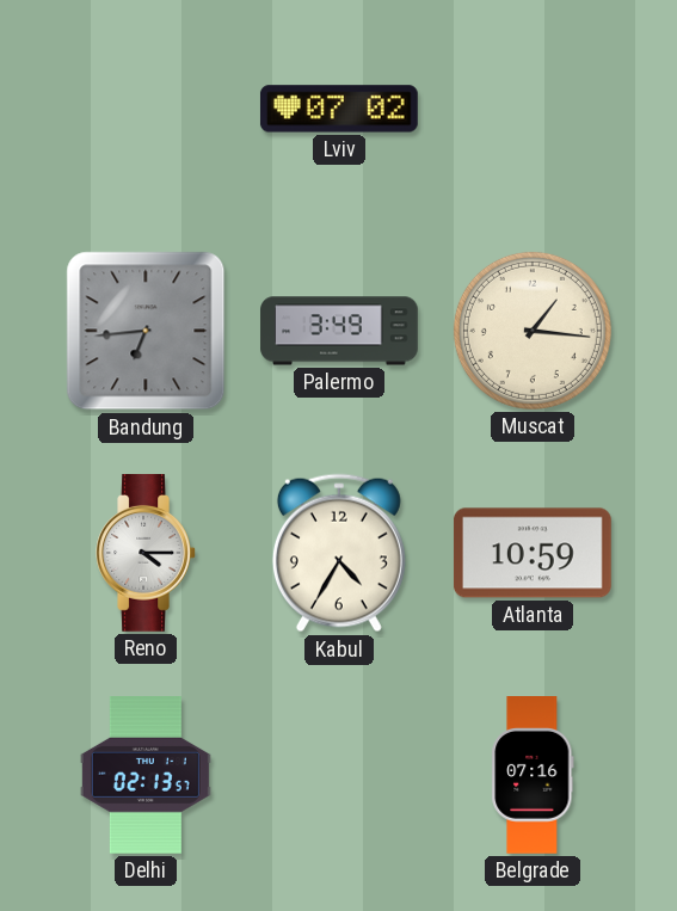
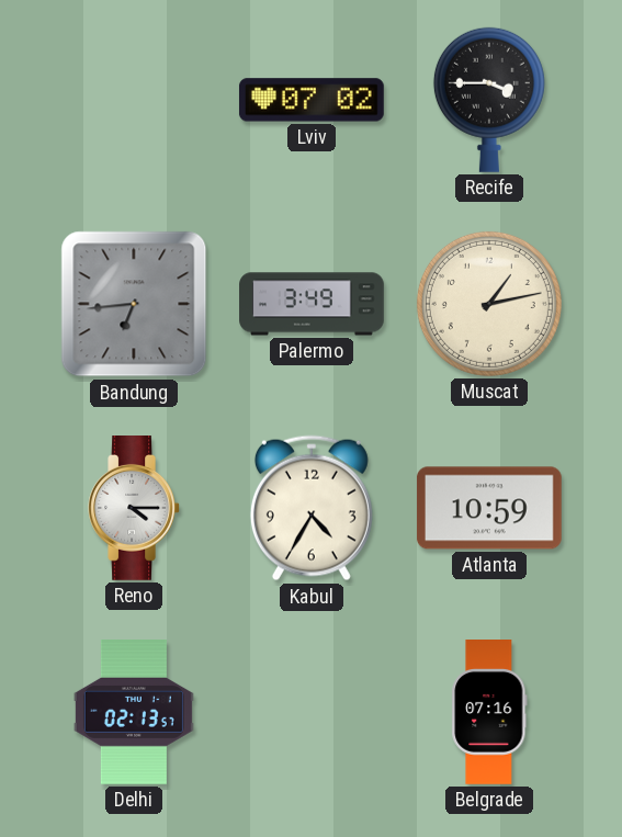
Recife: none -> 3:45
Muscat: 1:16 -> 1:13
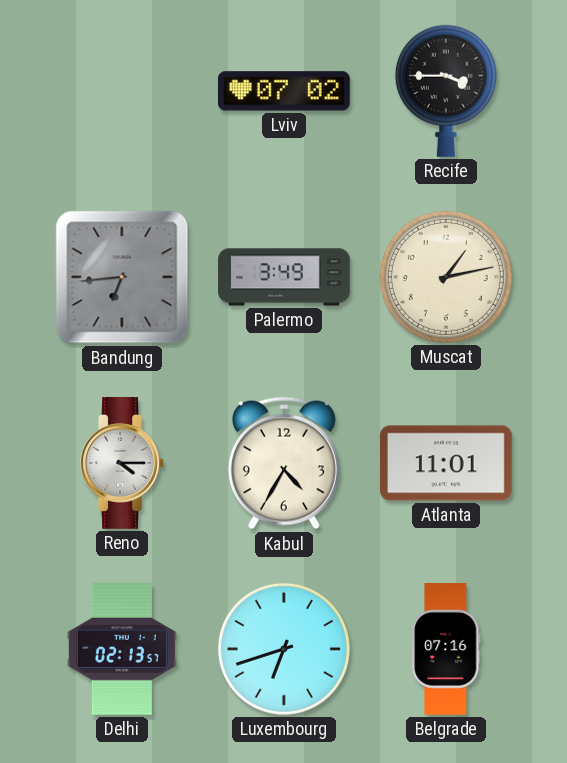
Atlanta: 10:59 -> 11:01
Luxembourg: none -> 6:42
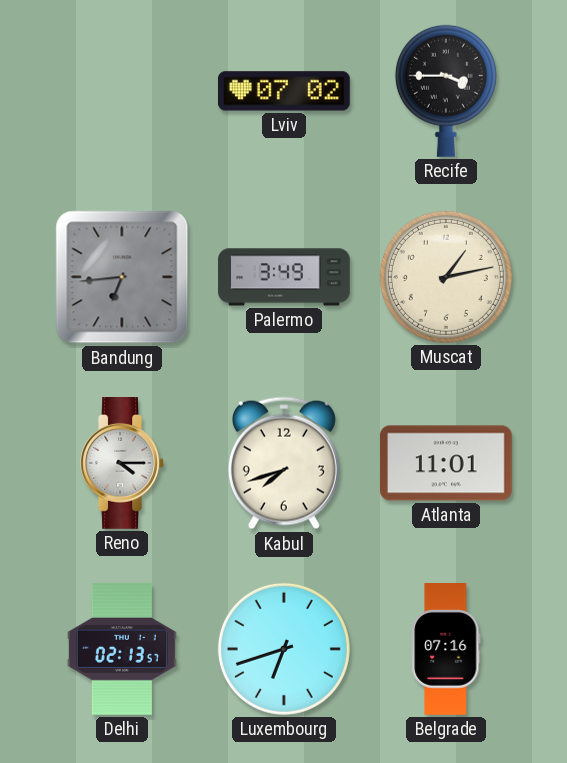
Kabul: 4:35 -> 7:42
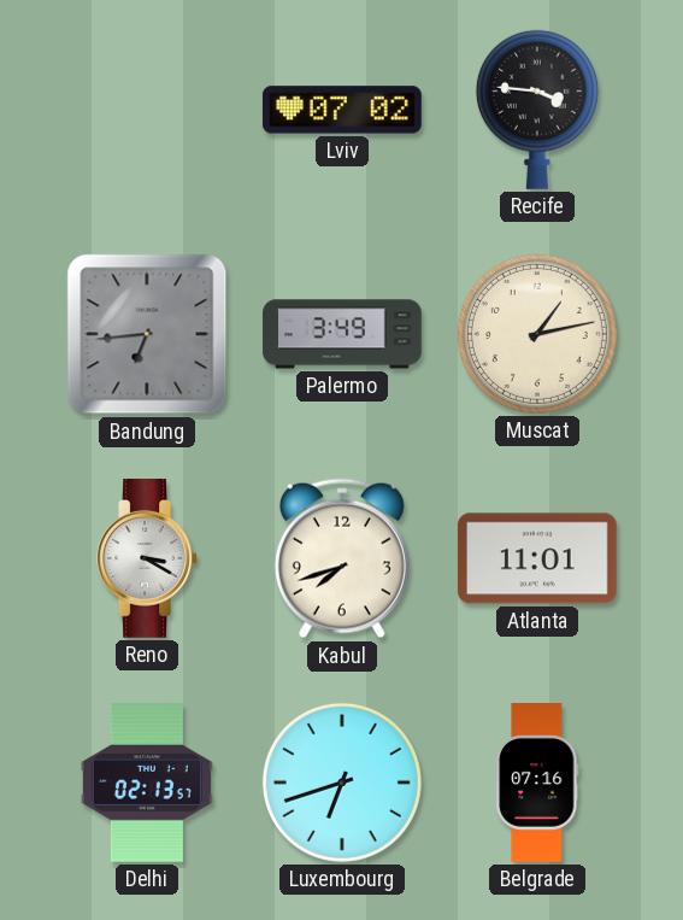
Recife: 3:45 -> 3:46
Reno: 4:15 -> 3:20
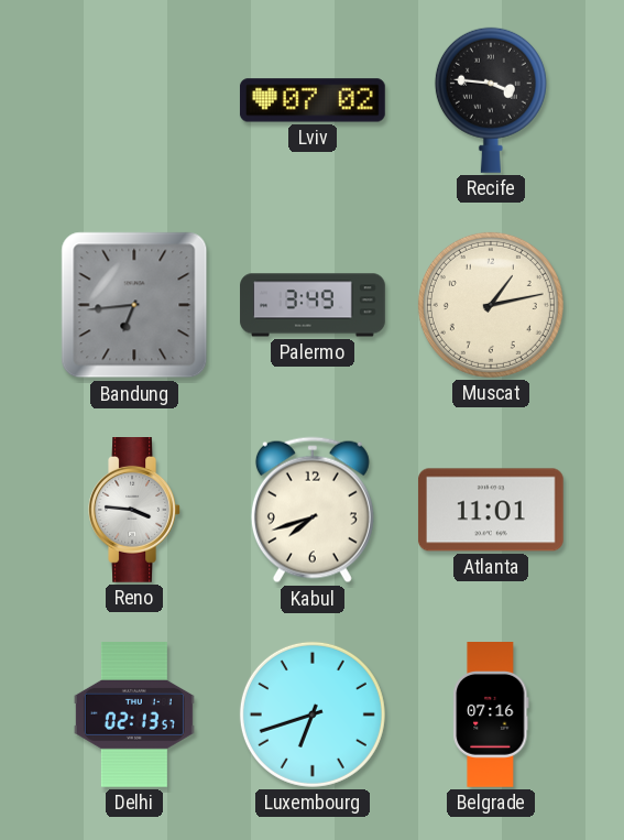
Reno: 3:20 -> 3:46
